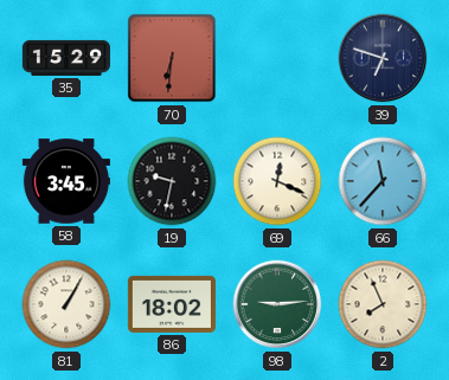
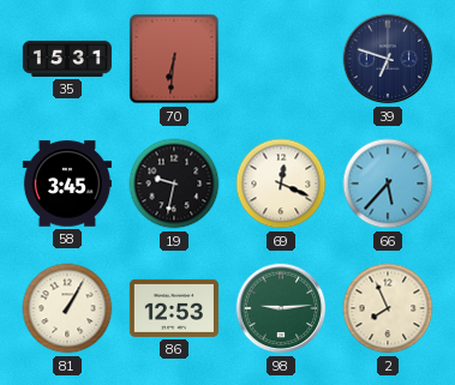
35: 15:29 -> 15:31
66: 11:37 -> 5:37
86: 18:02 -> 12:53
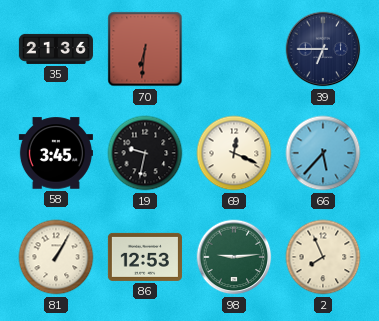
35: 15:31 -> 21:36
39: 6:48 -> 6:45
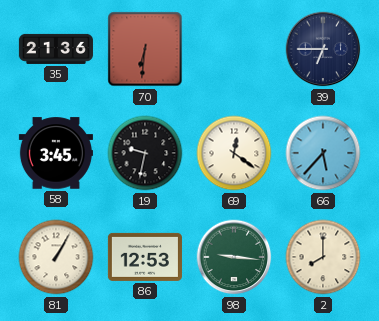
69: 12:19 -> 12:21
98: 9:14 -> 9:16
2: 7:56 -> 8:00
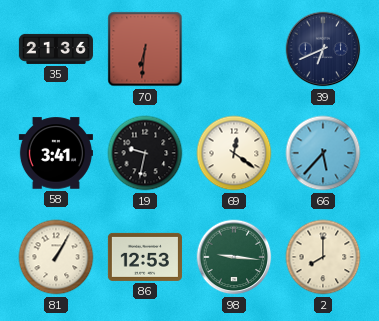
39: 6:45 -> 6:41
58: 3:45 -> 3:41
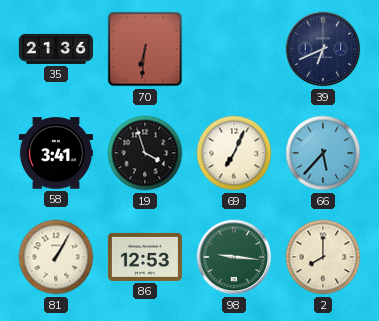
19: 9:32 -> 3:57
69: 12:21 -> 7:04
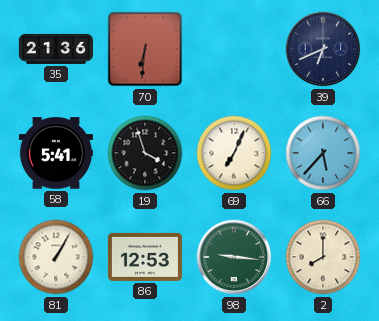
58: 3:41 -> 5:41
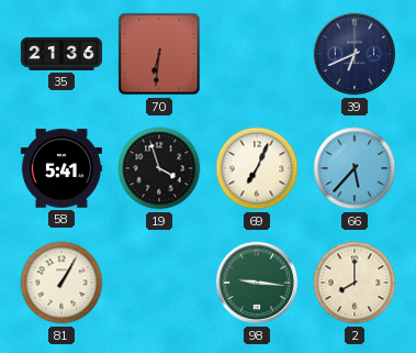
86: 12:53 -> none
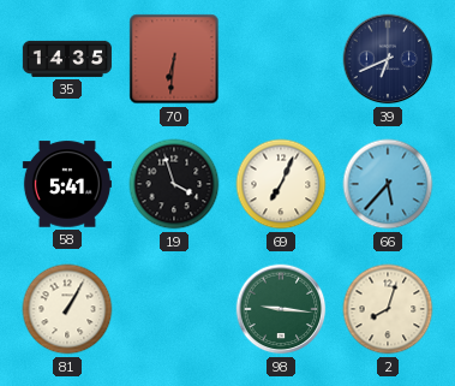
35: 21:36 -> 14:35
2: 8:00 -> 8:03
